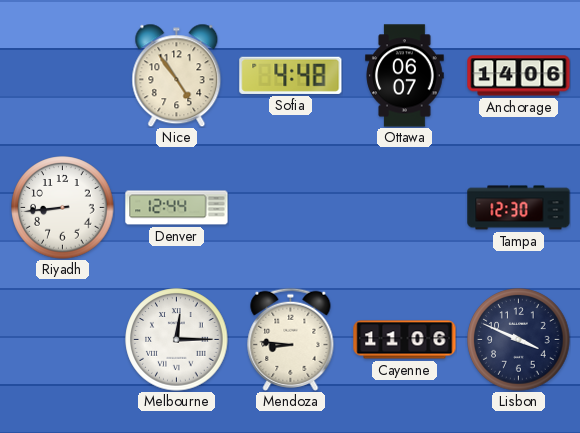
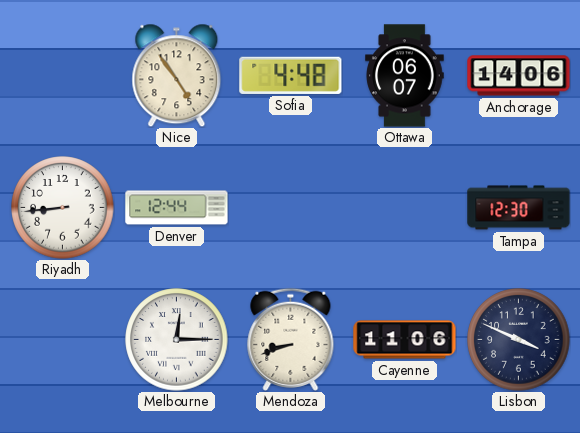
Mendoza: 8:46 -> 8:42
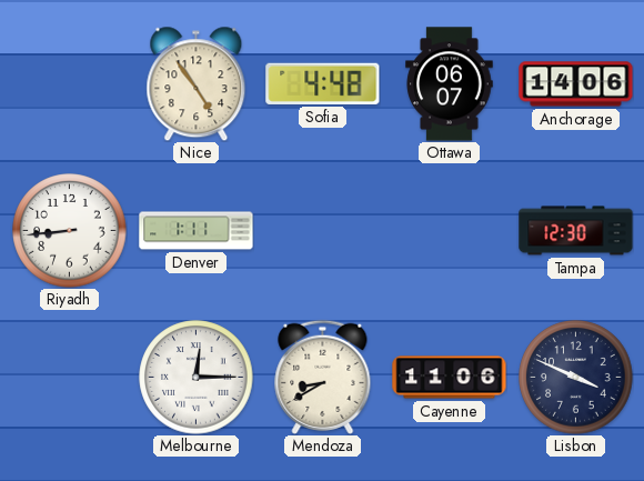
Denver: 12:44 -> 1:11
Mendoza: 8:42 -> 8:40
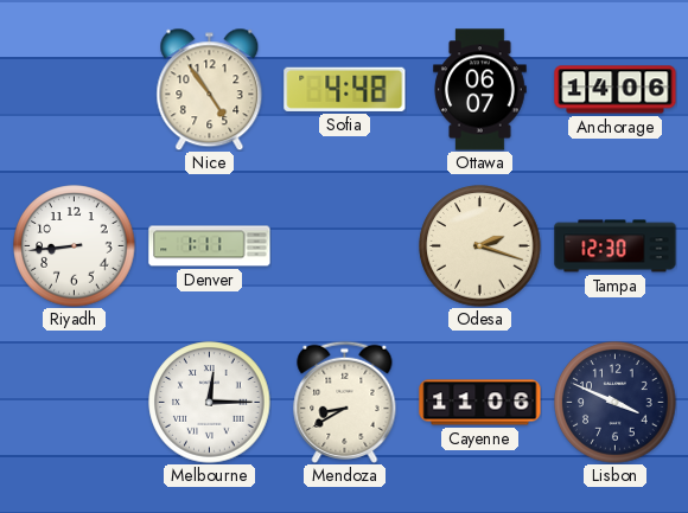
Odesa: none -> 2:18
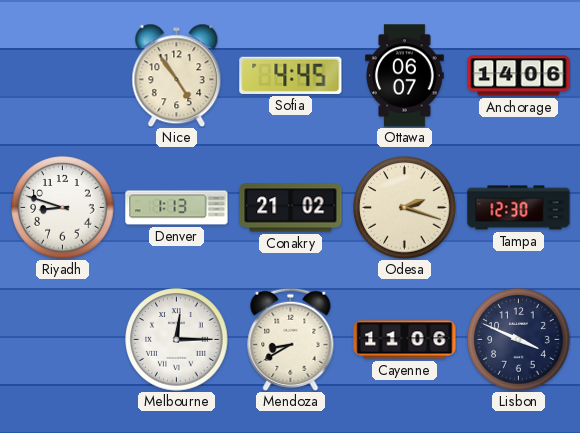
Sofia: 4:48 -> 4:45
Riyadh: 8:44 -> 8:48
Denver: 1:11 -> 1:13
Conakry: none -> 21:02
